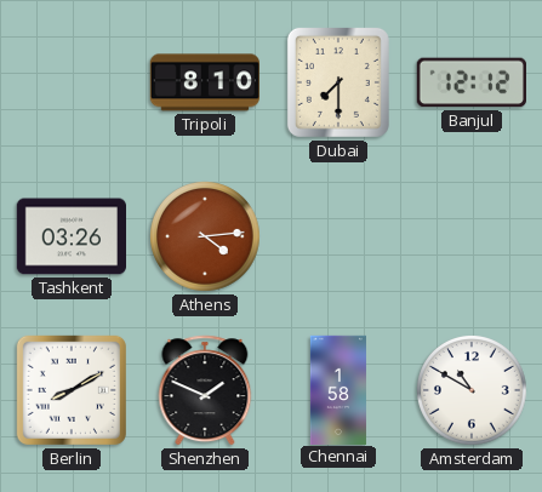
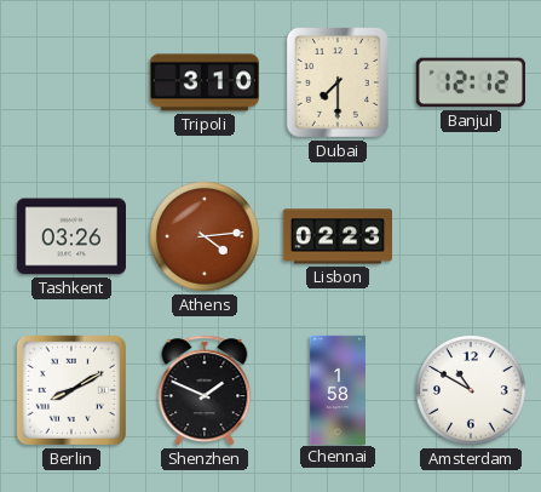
Tripoli: 8:10 -> 3:10
Lisbon: none -> 02:23
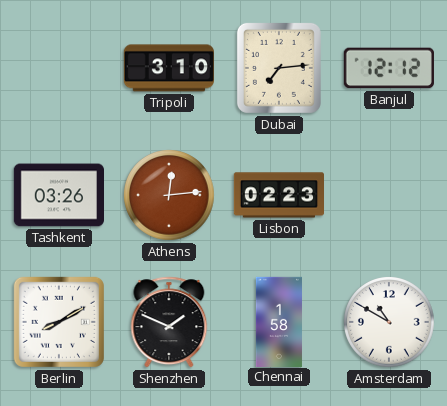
Dubai: 7:30 -> 7:14
Athens: 4:14 -> 12:14
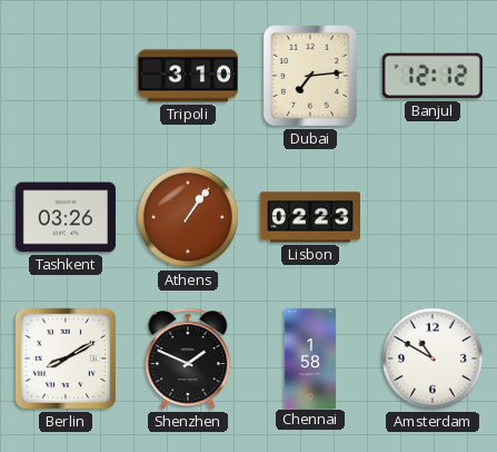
Athens: 12:14 -> 1:06
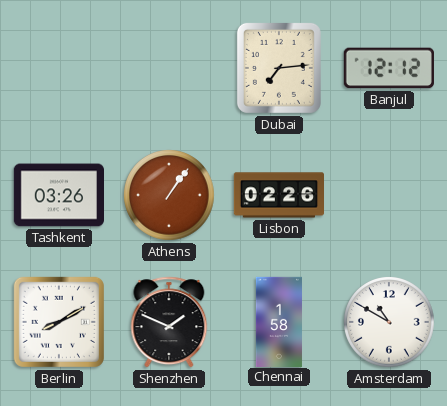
Tripoli: 3:10 -> none
Lisbon: 02:23 -> 02:26
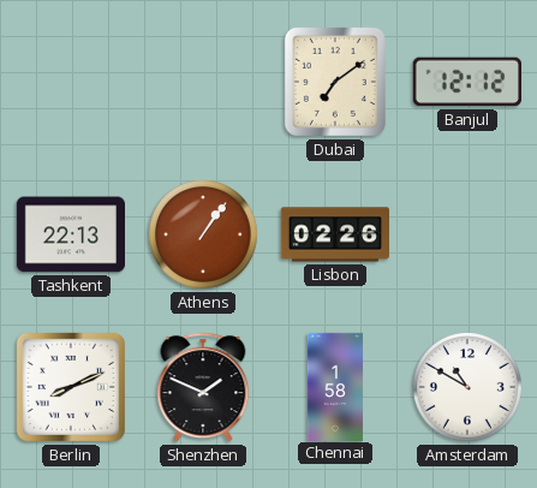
Dubai: 7:14 -> 7:09
Tashkent: 03:26 -> 22:13
Berlin: 8:10 -> 8:11
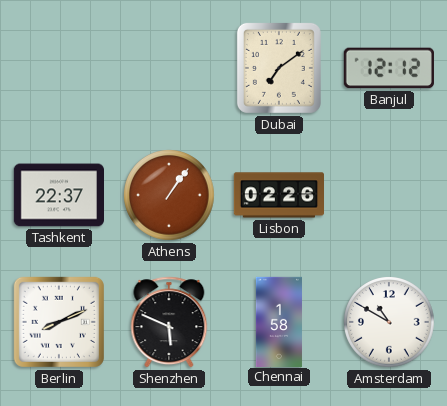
Tashkent: 22:13 -> 22:37
Shenzhen: 1:49 -> 5:49
